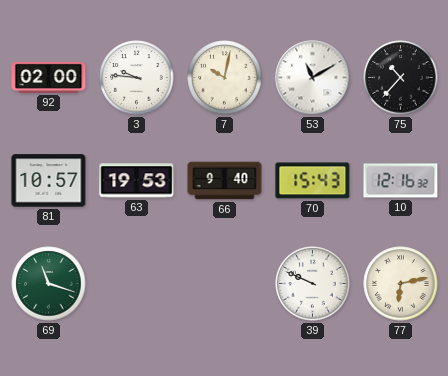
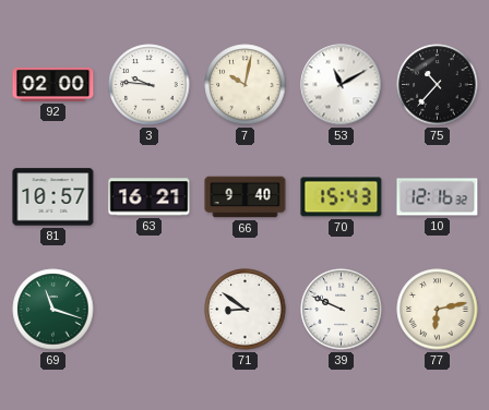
63: 19:53 -> 16:21
71: none -> 8:51
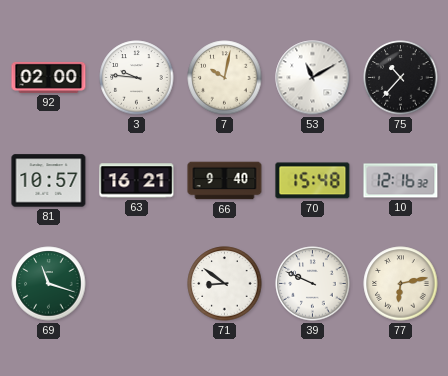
70: 15:43 -> 15:48
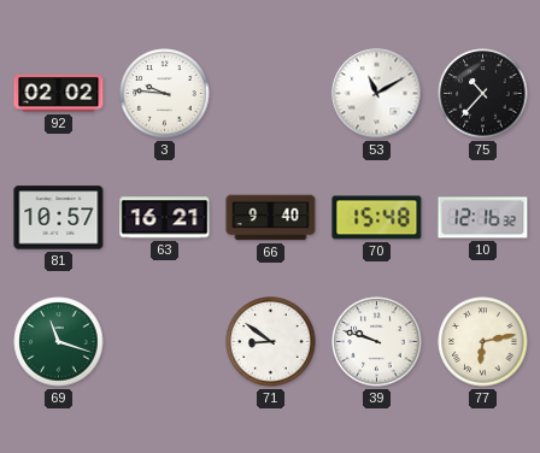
92: 02:00 -> 02:02
7: 10:02 -> none
39: 9:49 -> 9:48
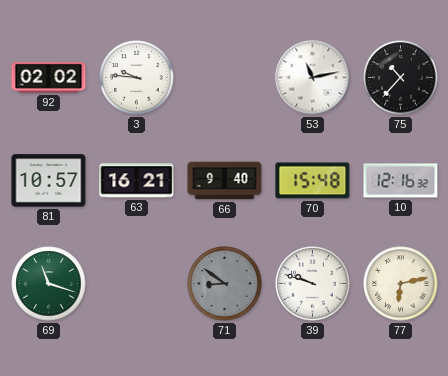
53: 11:10 -> 11:13
71 dial: white -> grey
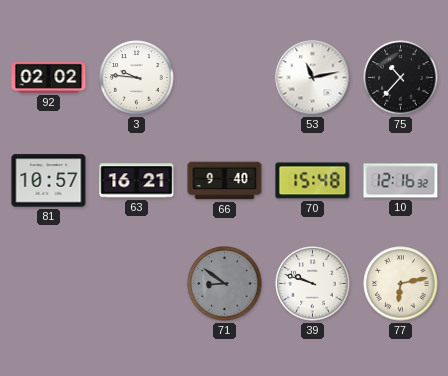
69: 11:18 -> none
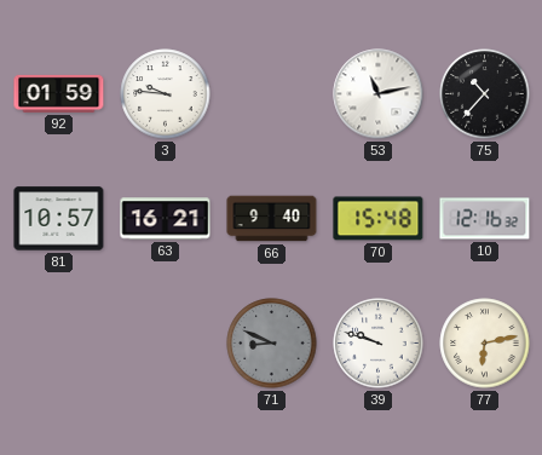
92: 02:02 -> 01:59
71: 8:51 -> 8:49
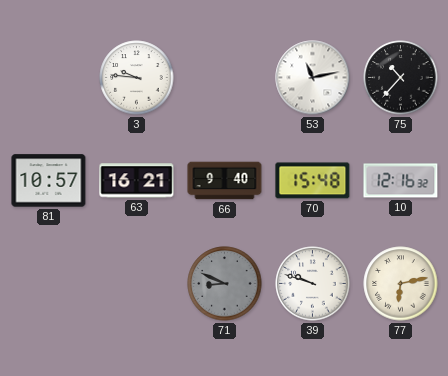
92: 01:59 -> none
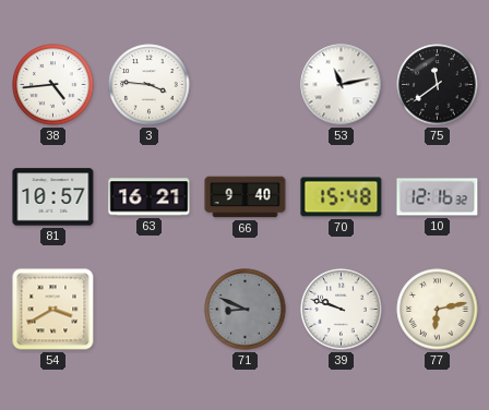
38: none -> 4:44
3: 9:46 -> 3:46
75: 10:37 -> 11:39
54: none -> 3:40
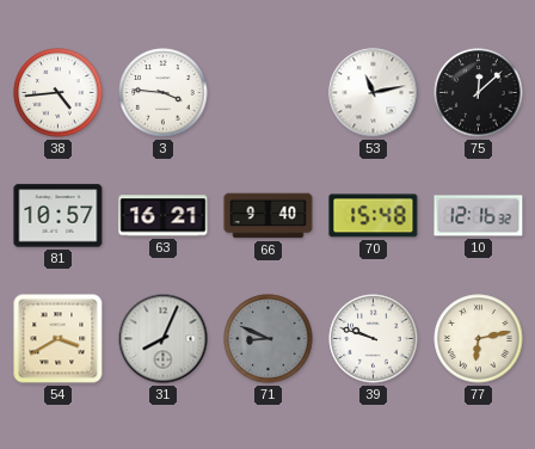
75: 11:39 -> 12:08
31: none -> 8:04
